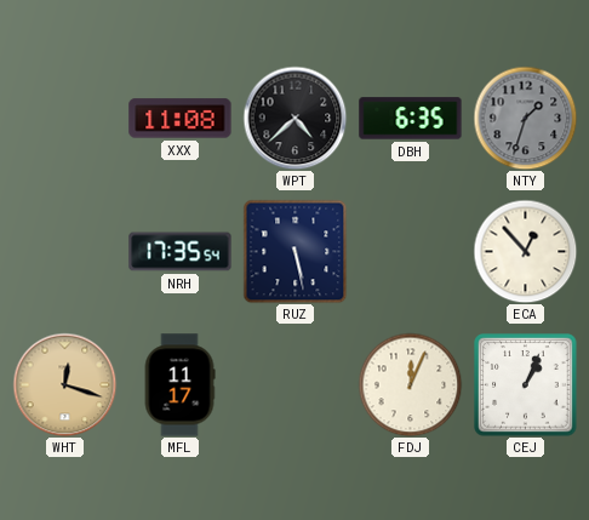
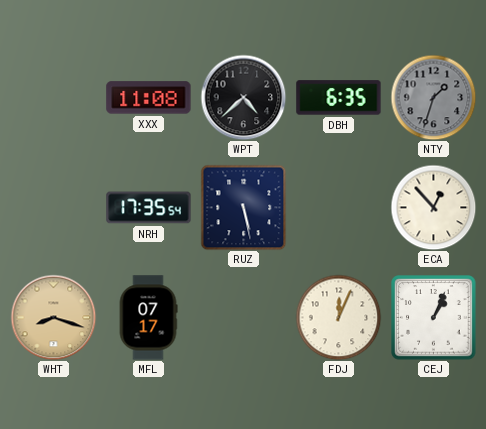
WHT: 12:18 -> 8:18
MFL: 11:17 -> 07:17
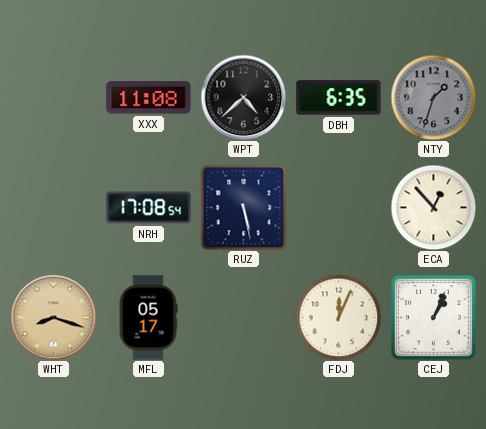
NRH: 17:35 -> 17:08
MFL: 07:17 -> 05:17
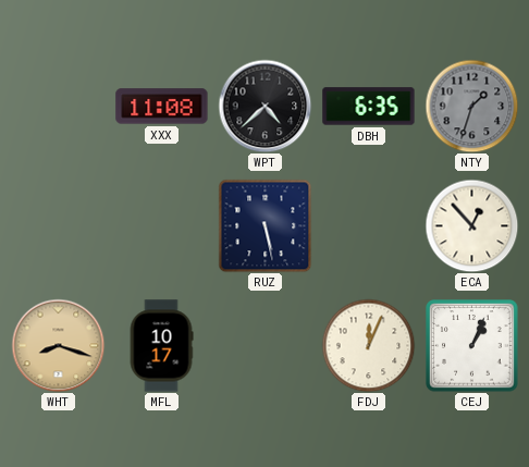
NRH: 17:08 -> none
MFL: 05:17 -> 10:17
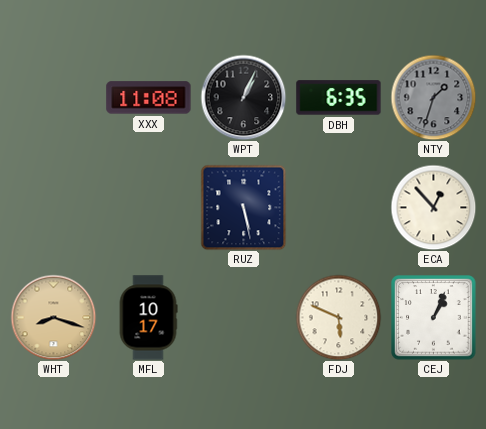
WPT: 4:38 -> 1:04
FDJ: 12:04 -> 5:49
